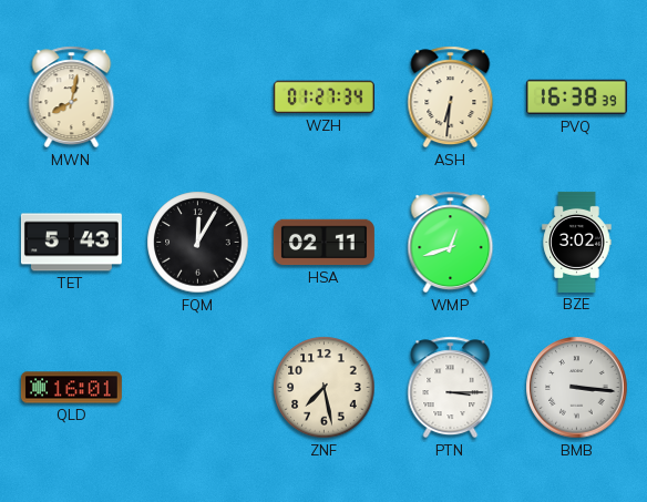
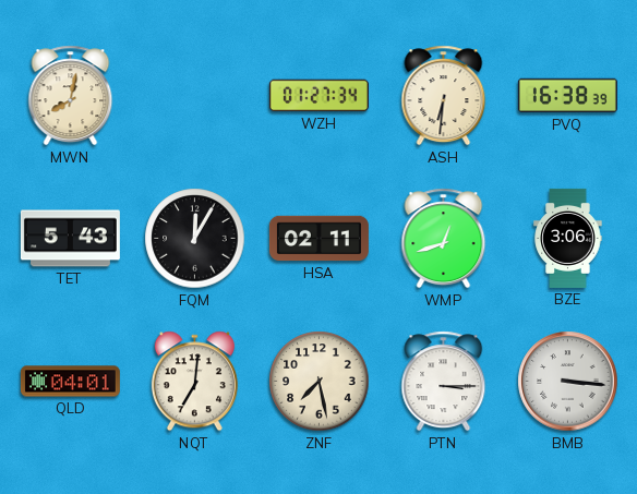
BZE: 3:02 -> 3:06
QLD: 16:01 -> 04:01
NQT: none -> 7:01
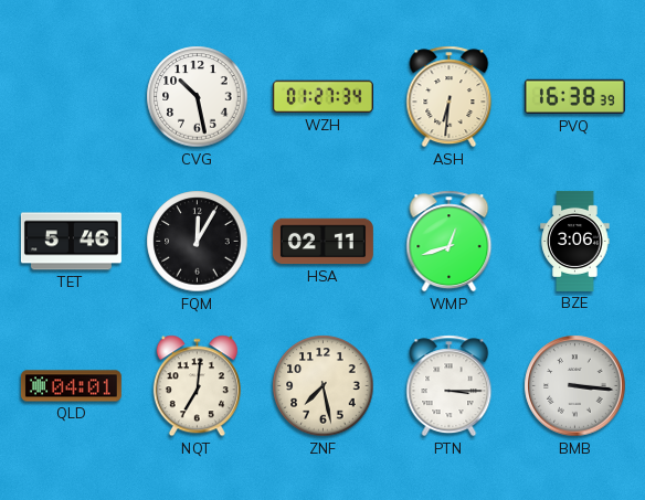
MWN: 8:02 -> none
CVG: none -> 10:28
TET: 5:43 -> 5:46
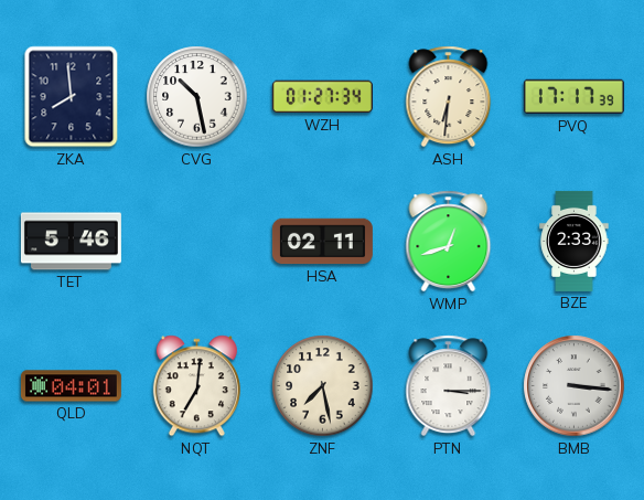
ZKA: none -> 7:59
PVQ: 16:38 -> 17:17
FQM: 12:05 -> none
BZE: 3:06 -> 2:33
